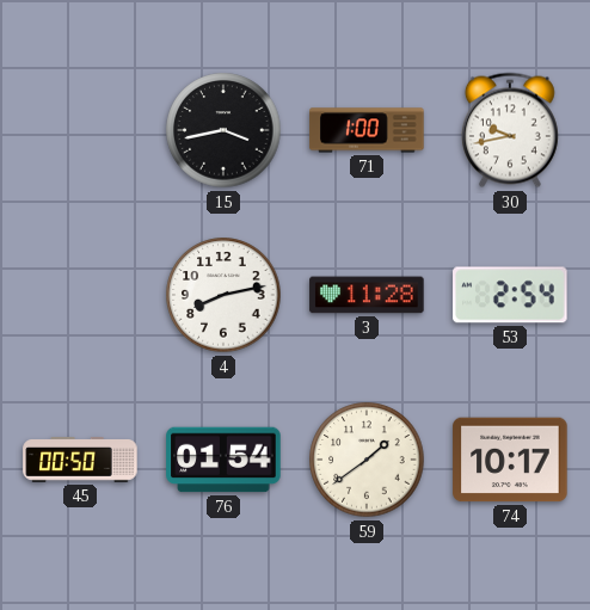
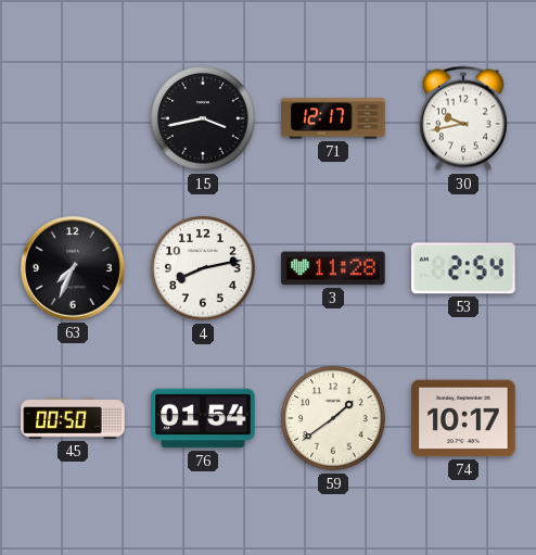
71: 1:00 -> 12:17
63: none -> 7:34
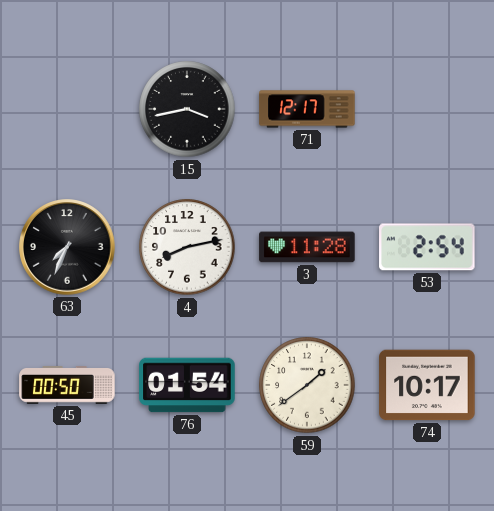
30: 9:43 -> none
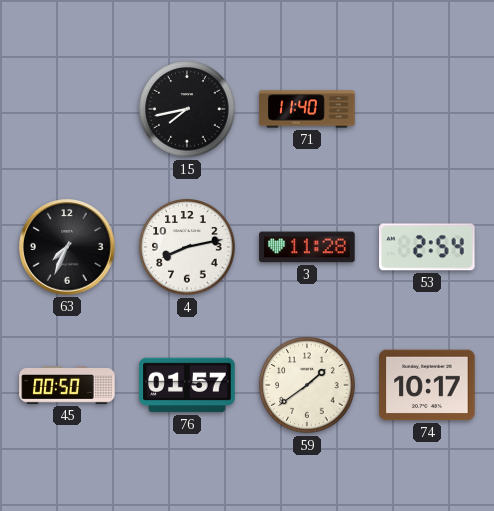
15: 3:43 -> 7:43
71: 12:17 -> 11:40
76: 01:54 -> 01:57
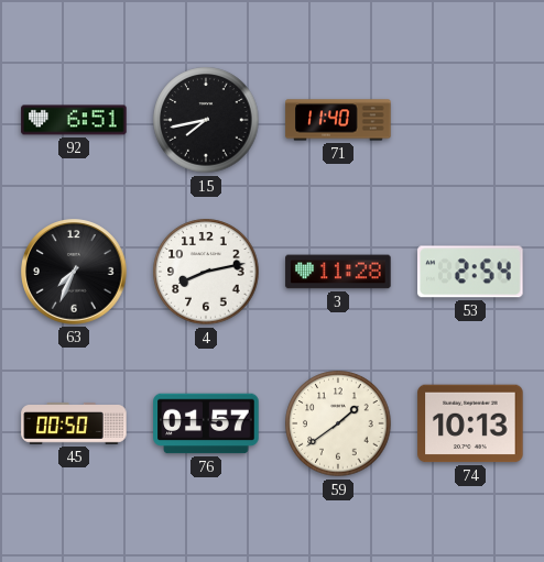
92: none -> 6:51
74: 10:17 -> 10:13
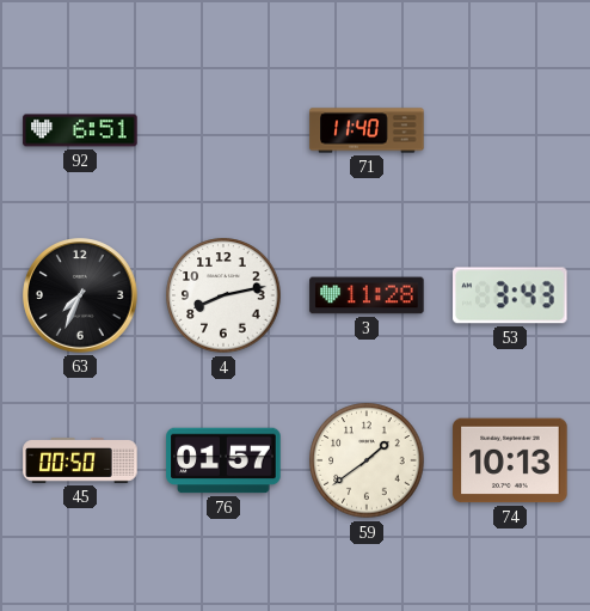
15: 7:43 -> none
53: 2:54 -> 3:43
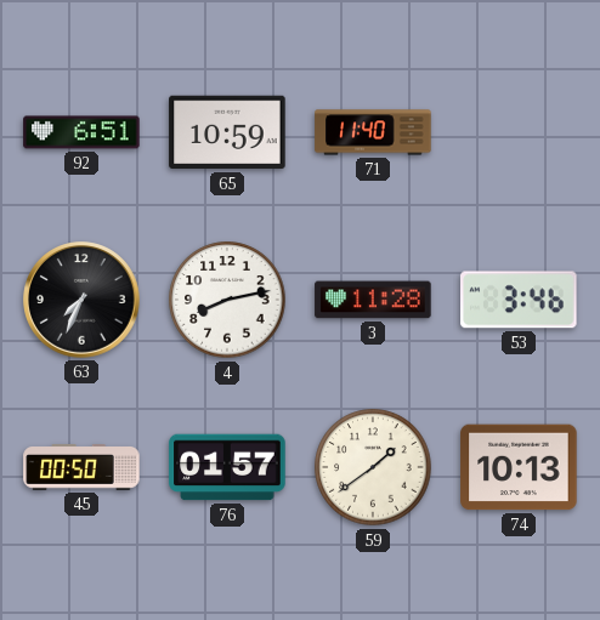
65: none -> 10:59
53: 3:43 -> 3:46
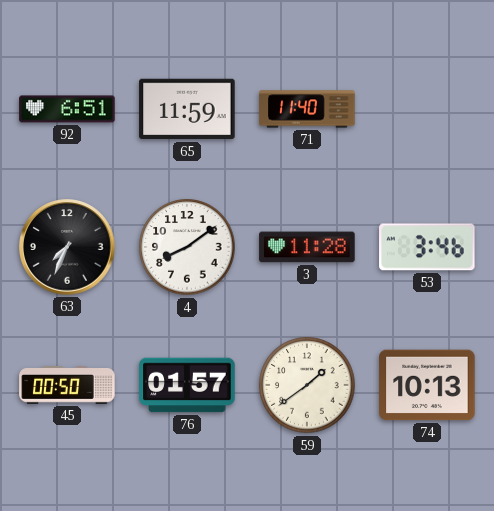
65: 10:59 -> 11:59
4: 8:13 -> 8:09
